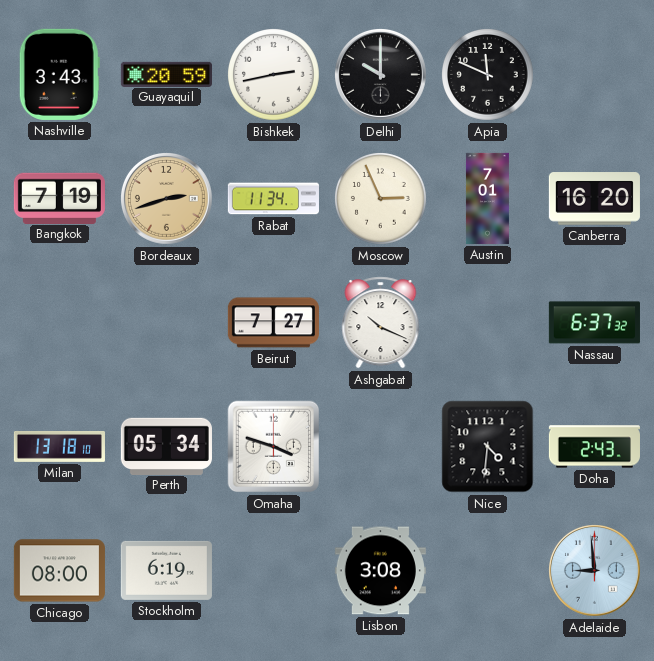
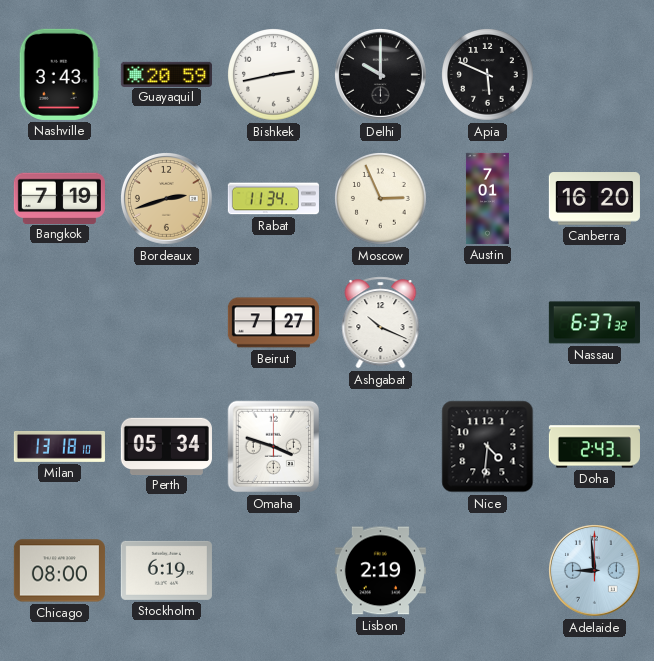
Apia: 11:49 -> 5:49
Lisbon: 3:08 -> 2:19
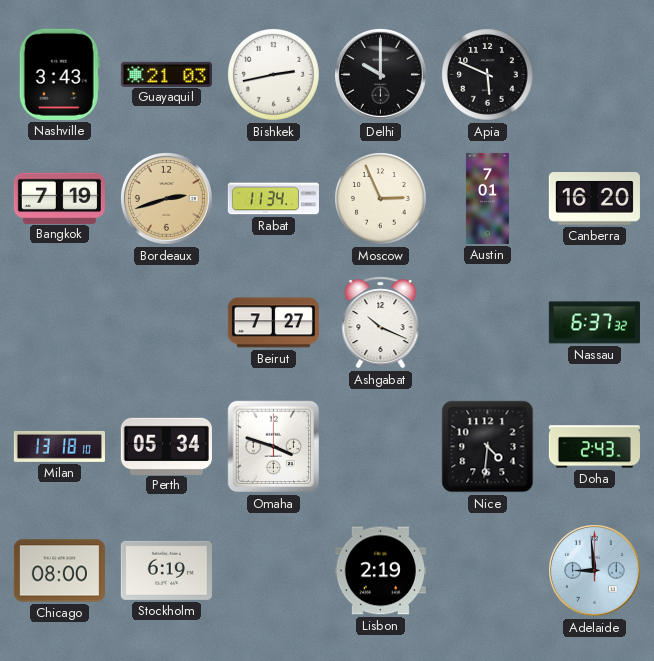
Guayaquil: 20:59 -> 21:03
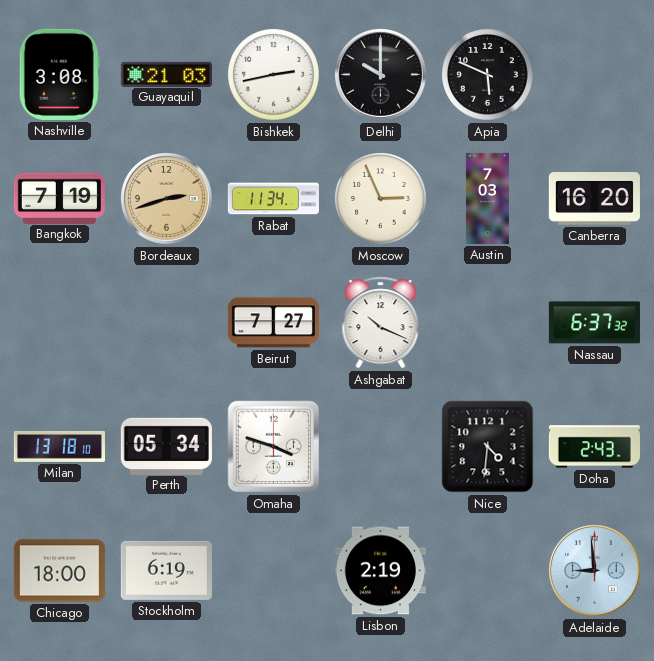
Nashville: 3:43 -> 3:08
Austin: 7:01 -> 7:03
Chicago: 08:00 -> 18:00
